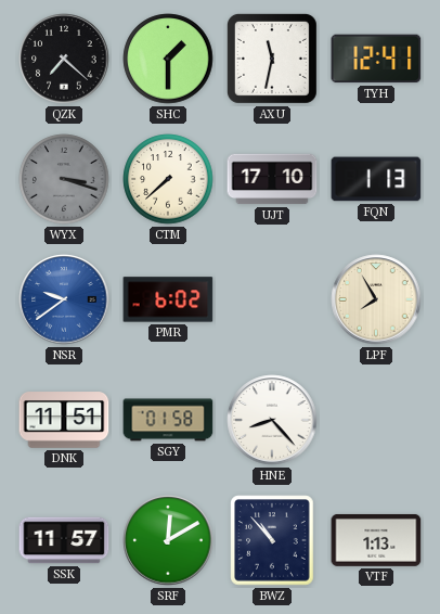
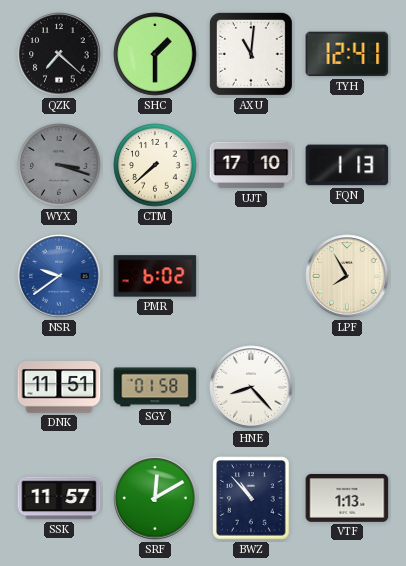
AXU: 11:32 -> 11:01
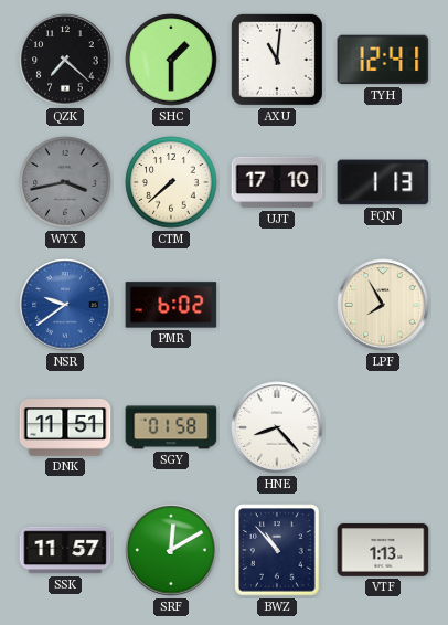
WYX: 3:18 -> 3:43
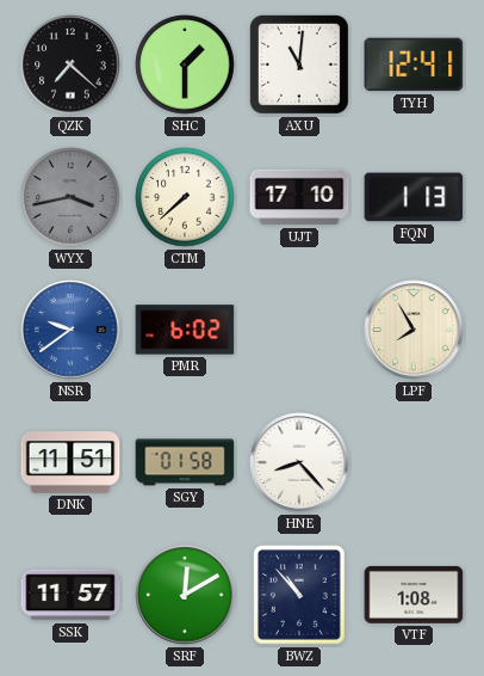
VTF: 1:13 -> 1:08
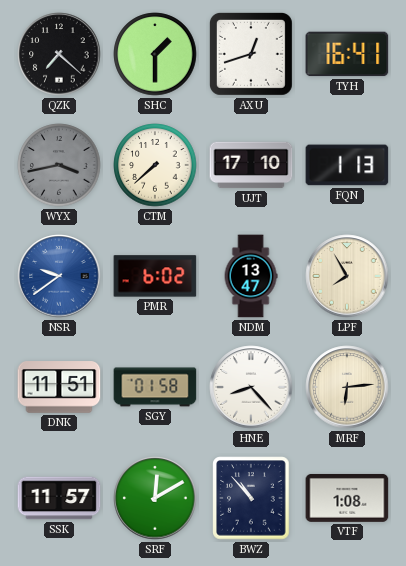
AXU: 11:01 -> 12:42
TYH: 12:41 -> 16:41
NDM: none -> 13:47
MRF: none -> 6:14
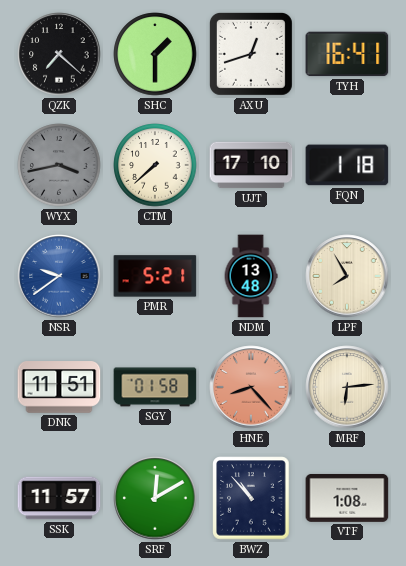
FQN: 1:13 -> 1:18
PMR: 6:02 -> 5:21
NDM: 13:47 -> 13:48
HNE dial: white -> salmon
